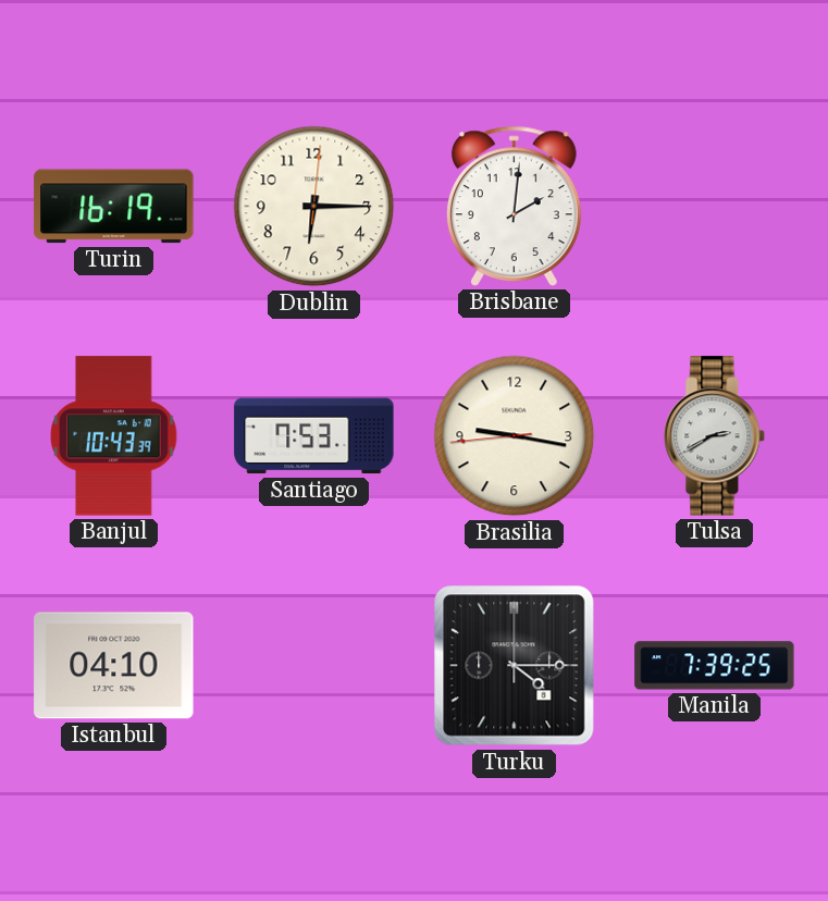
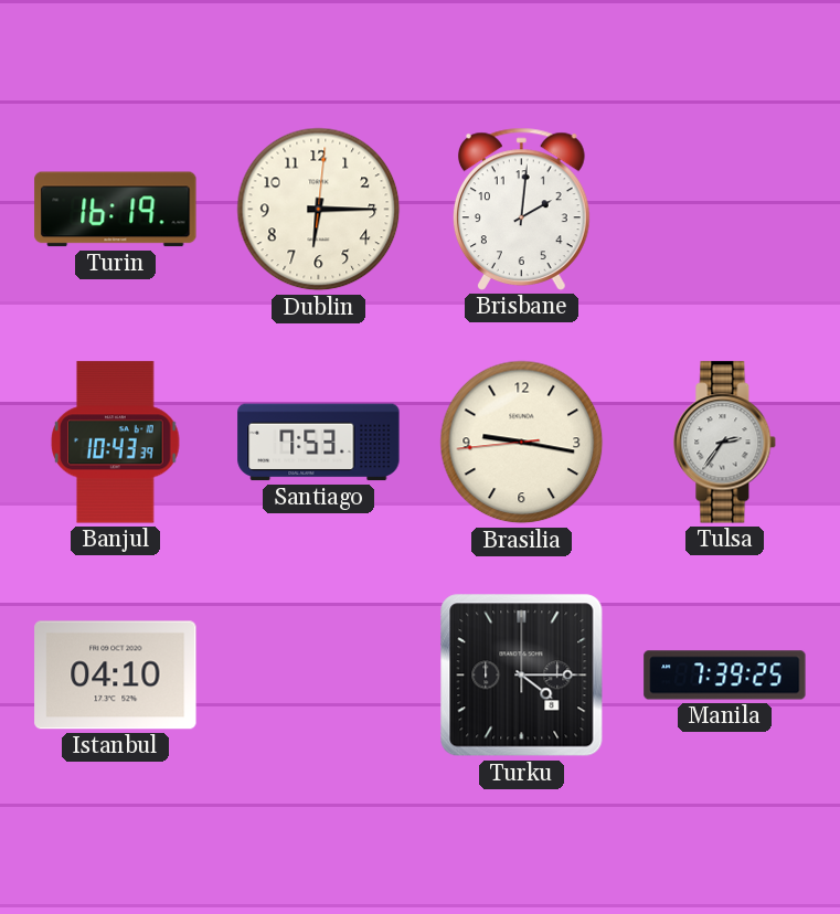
Tulsa: 2:40 -> 2:36
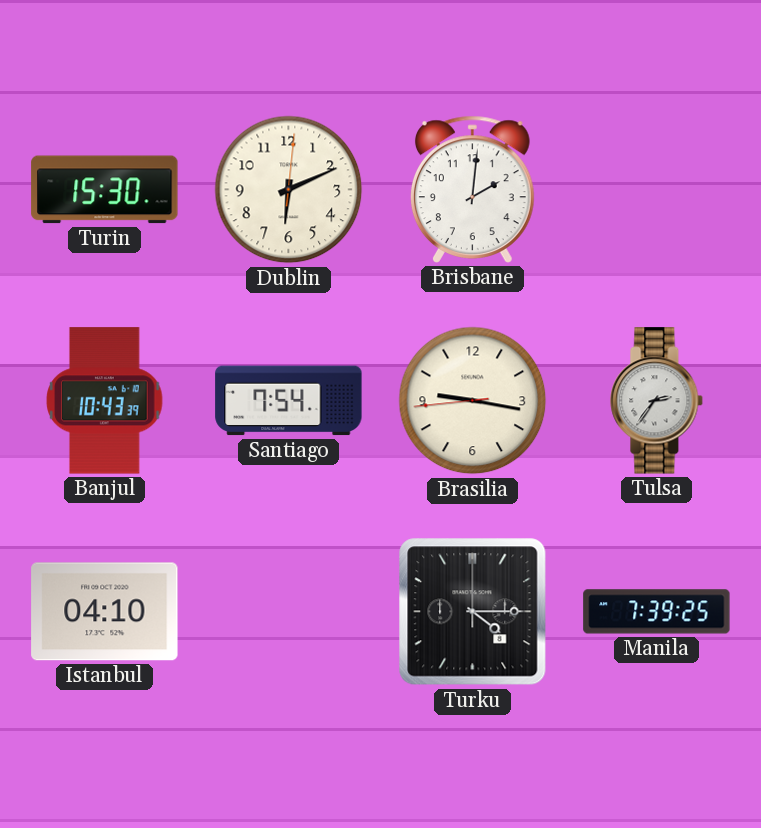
Turin: 16:19 -> 15:30
Dublin: 6:15 -> 6:11
Santiago: 7:53 -> 7:54
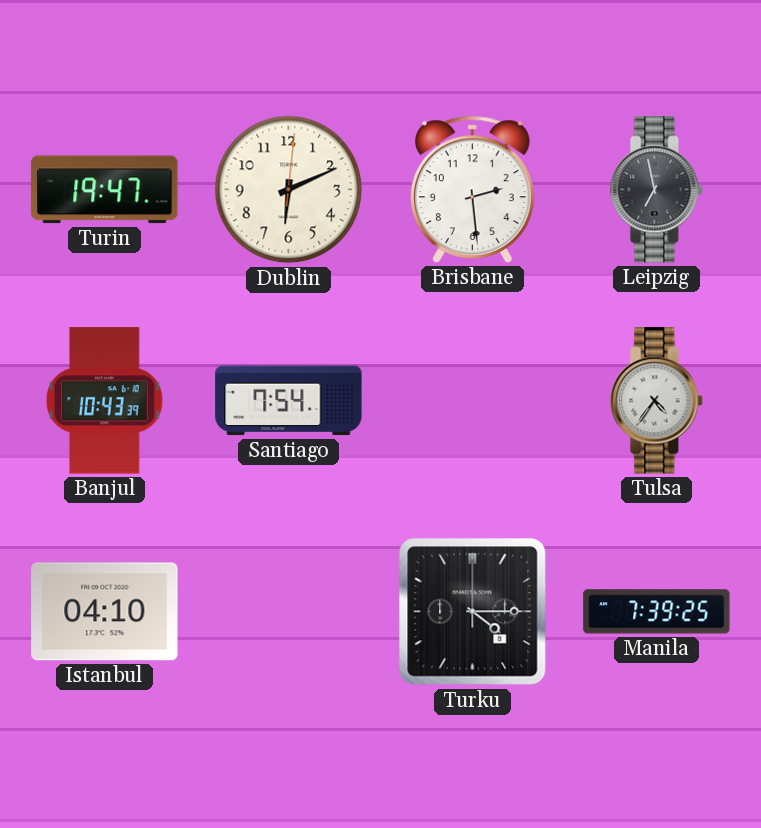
Turin: 15:30 -> 19:47
Brisbane: 2:01 -> 2:29
Leipzig: none -> 6:58
Brasilia: 9:16 -> none
Tulsa: 2:36 -> 4:36
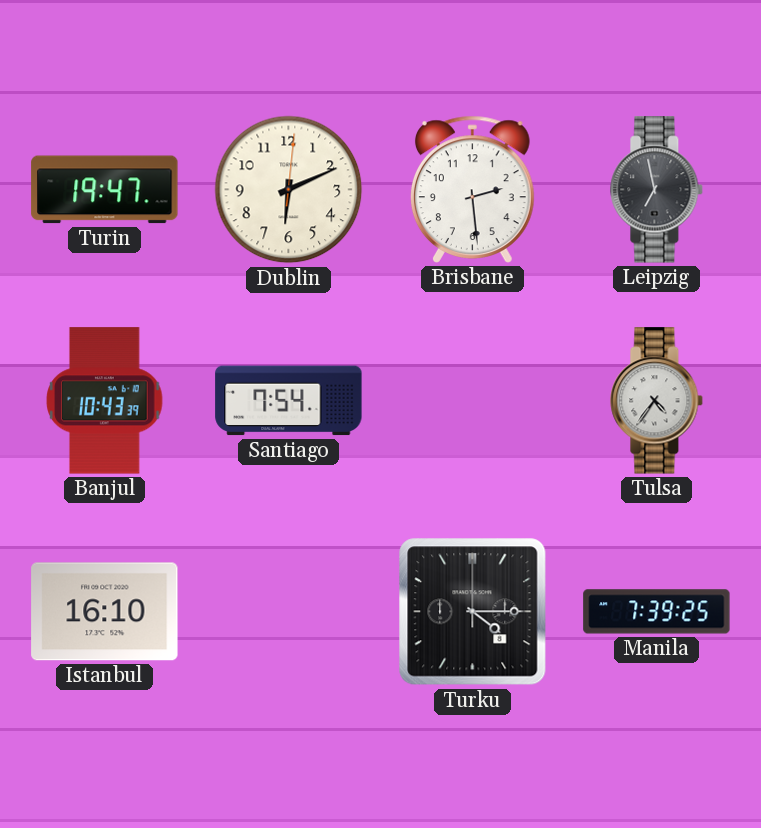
Istanbul: 04:10 -> 16:10
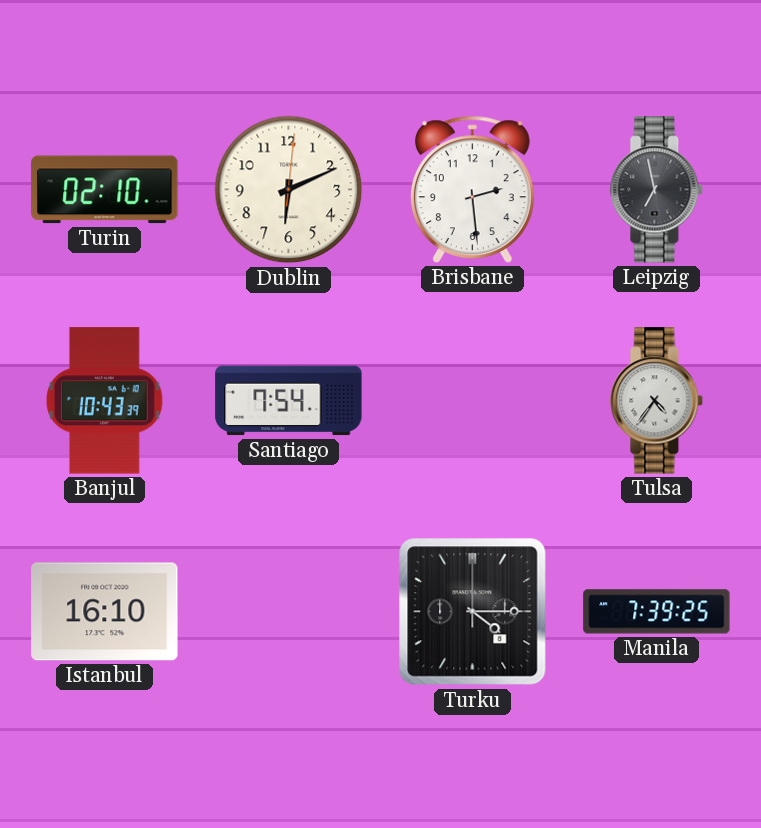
Turin: 19:47 -> 02:10
